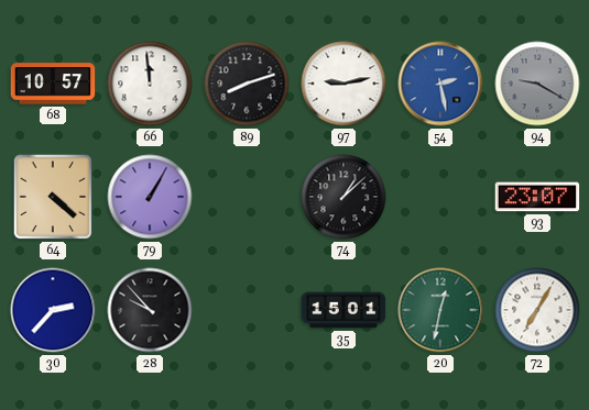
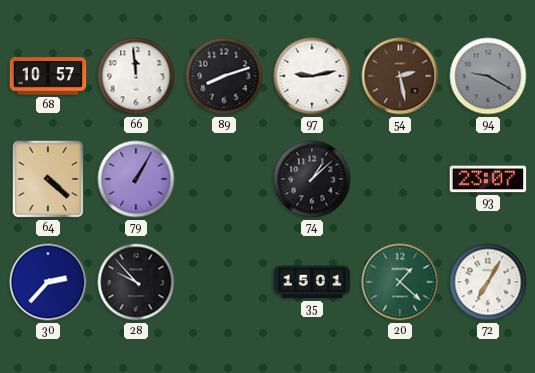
54 dial: blue -> brown
20: 12:32 -> 1:22
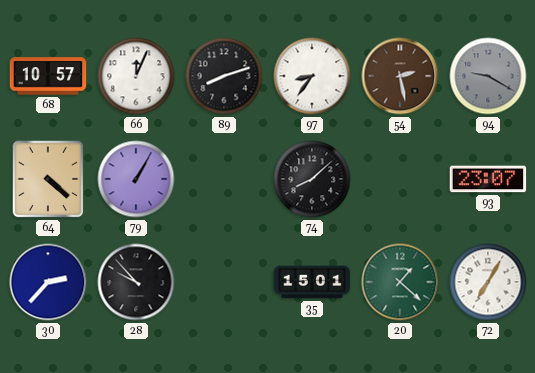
66: 11:59 -> 12:04
97: 9:13 -> 8:36
74: 1:08 -> 8:08
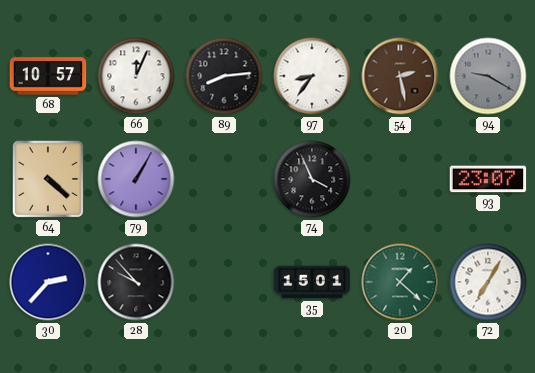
89: 8:12 -> 8:14
74: 8:08 -> 3:56
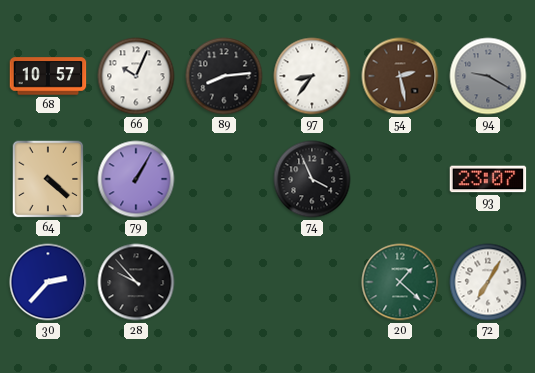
66: 12:04 -> 10:04
35: 15:01 -> none
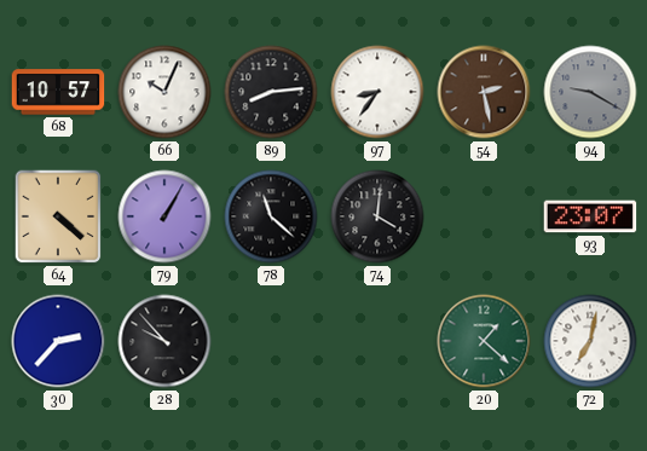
78: none -> 11:22
74: 3:56 -> 4:01
72: 7:05 -> 7:02
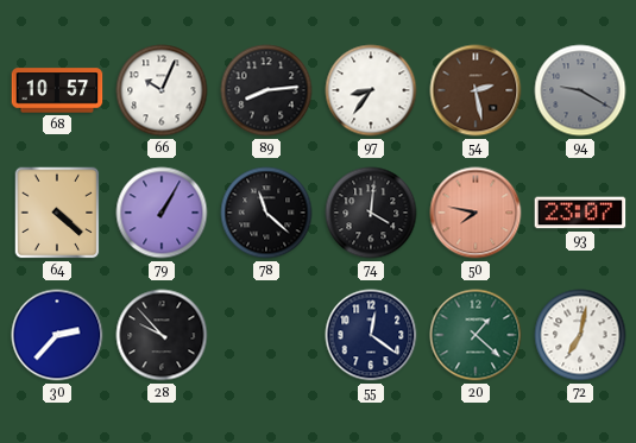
50: none -> 7:47
55: none -> 12:21
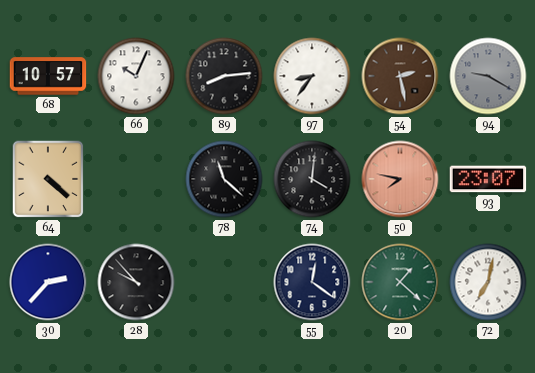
79: 1:05 -> none
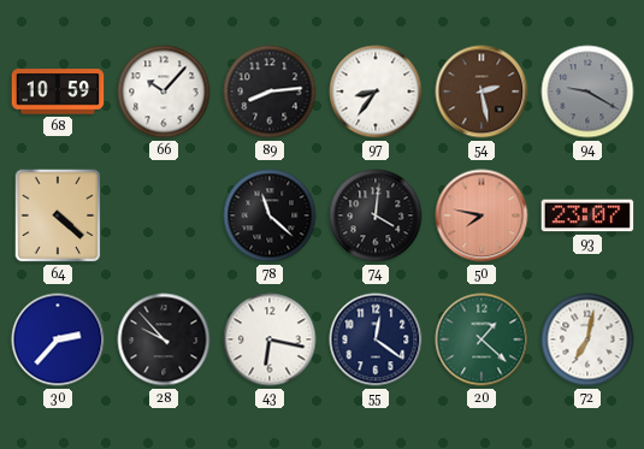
68: 10:57 -> 10:59
66: 10:04 -> 10:07
43: none -> 6:17
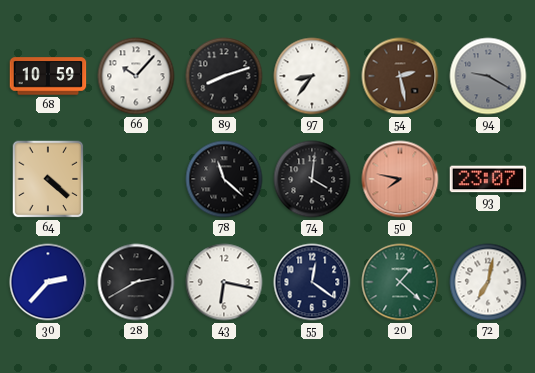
89: 8:14 -> 8:12
28: 9:53 -> 2:40
